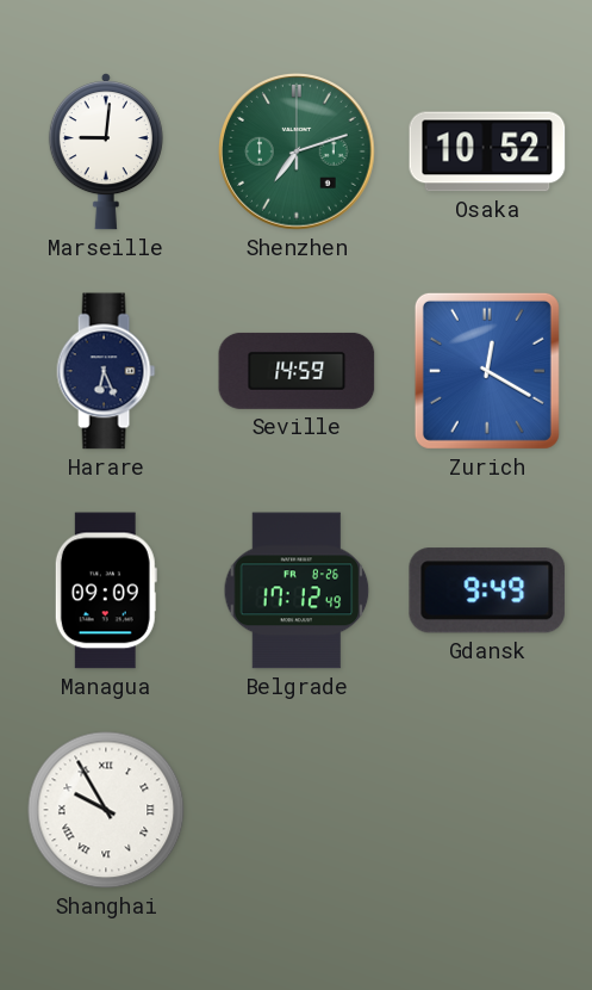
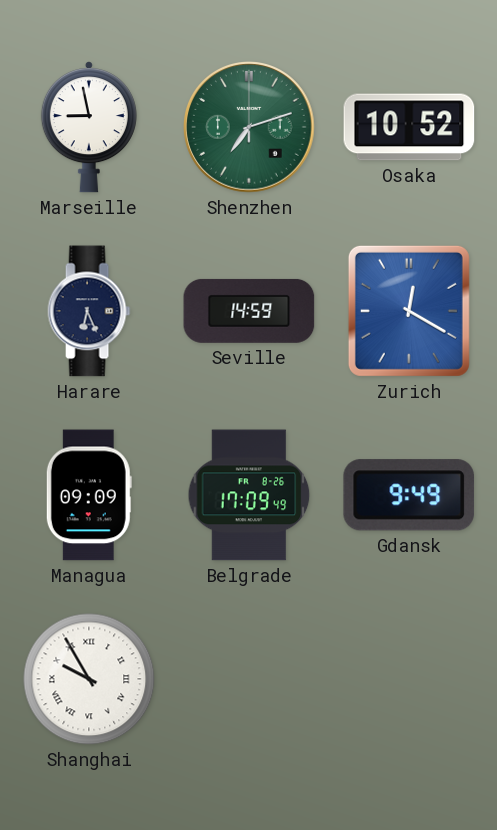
Marseille: 9:01 -> 8:58
Belgrade: 17:12 -> 17:09
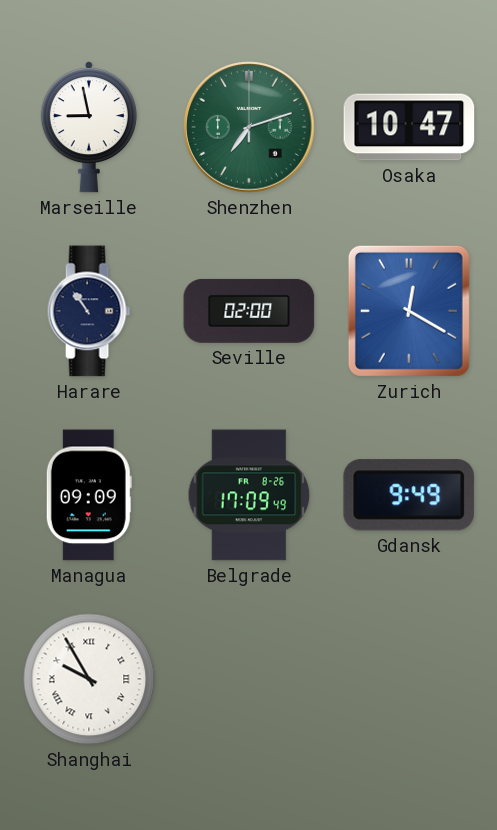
Osaka: 10:52 -> 10:47
Harare: 6:26 -> 10:54
Seville: 14:59 -> 02:00
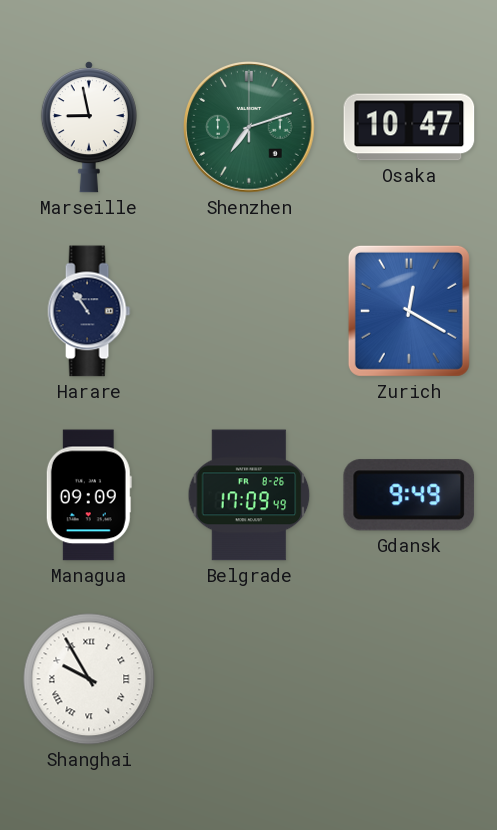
Seville: 02:00 -> none
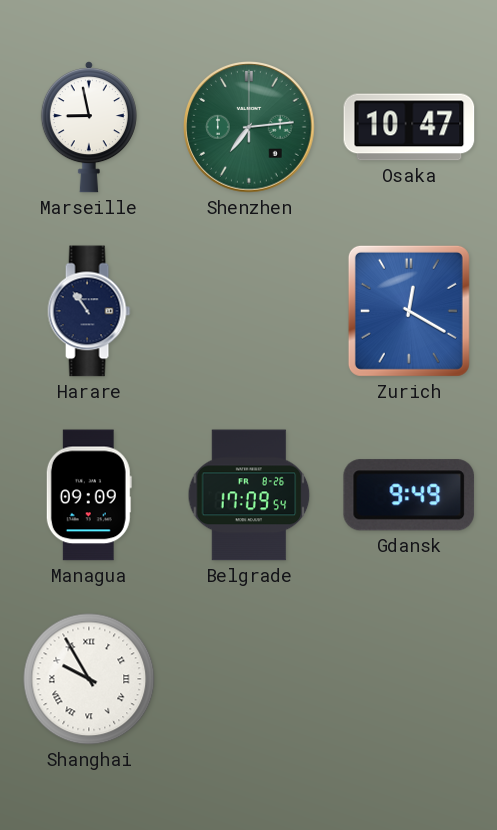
Shenzhen: 7:12 -> 7:14
Belgrade: 17:09:49 -> 17:09:54
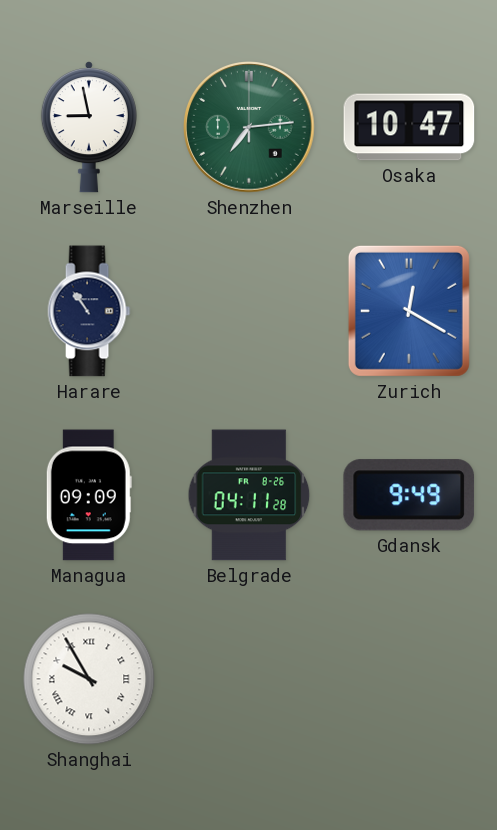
Belgrade: 17:09 -> 04:11
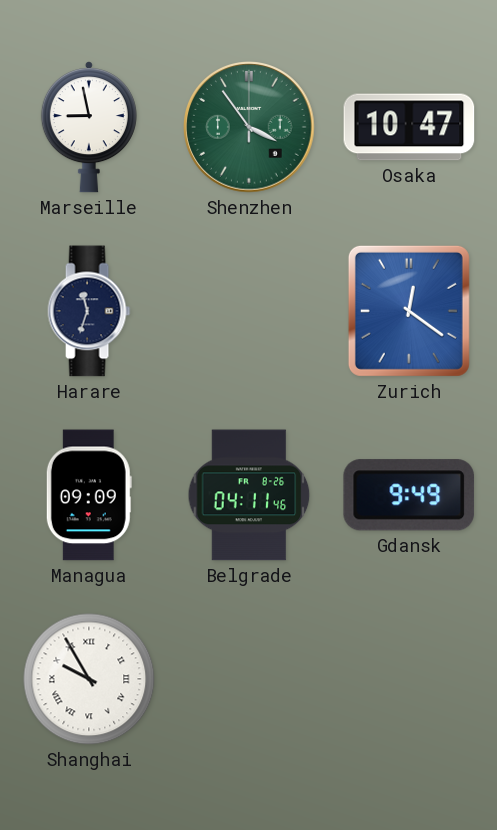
Shenzhen: 7:14 -> 3:54
Harare: 10:54 -> 11:33
Zurich: 12:20 -> 12:21
Belgrade: 04:11:28 -> 04:11:46
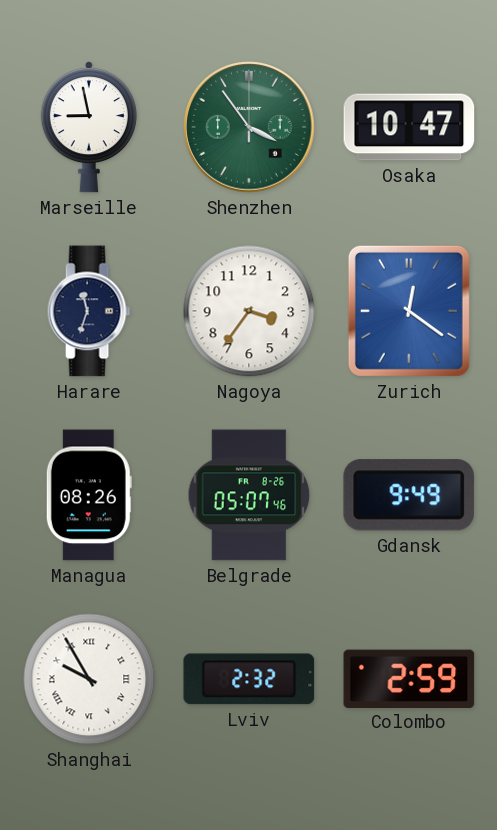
Nagoya: none -> 3:36
Managua: 09:09 -> 08:26
Belgrade: 04:11 -> 05:07
Lviv: none -> 2:32
Colombo: none -> 2:59
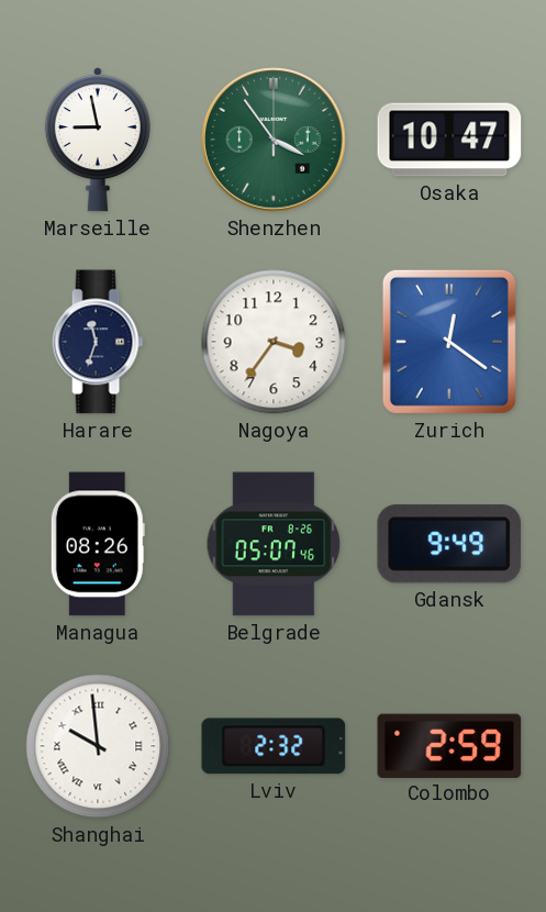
Shanghai: 9:55 -> 9:59
